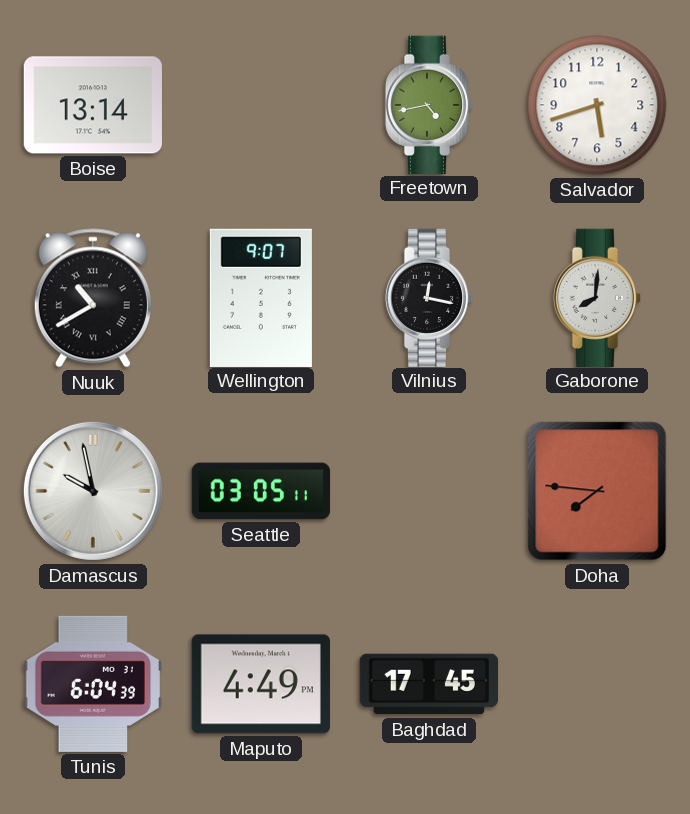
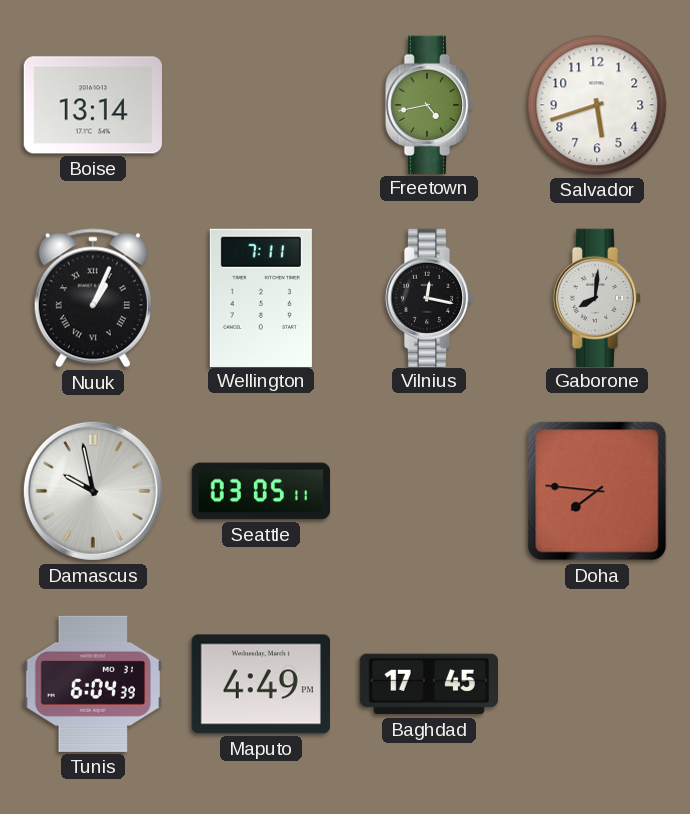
Nuuk: 10:40 -> 1:04
Wellington: 9:07 -> 7:11
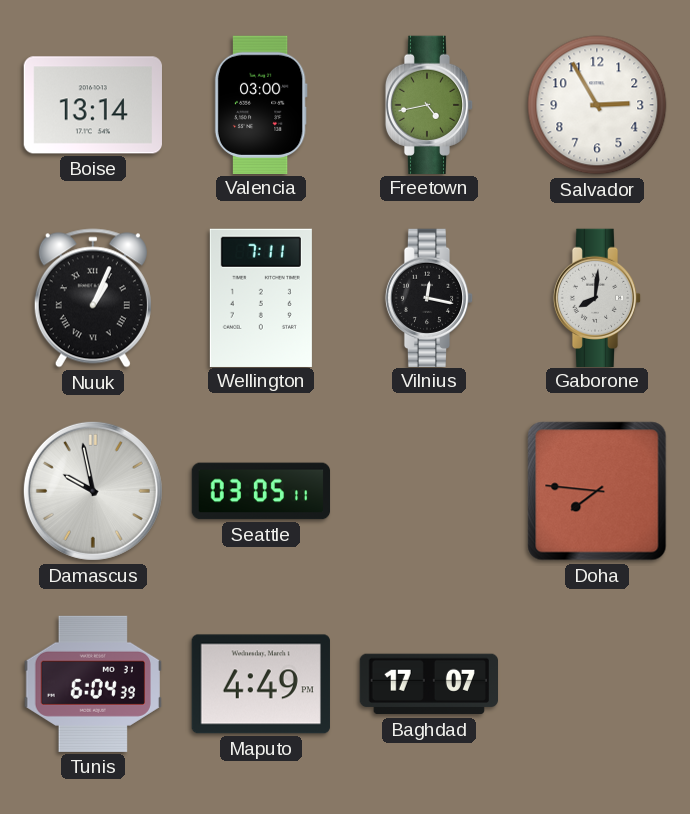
Valencia: none -> 03:00
Salvador: 5:42 -> 2:55
Baghdad: 17:45 -> 17:07
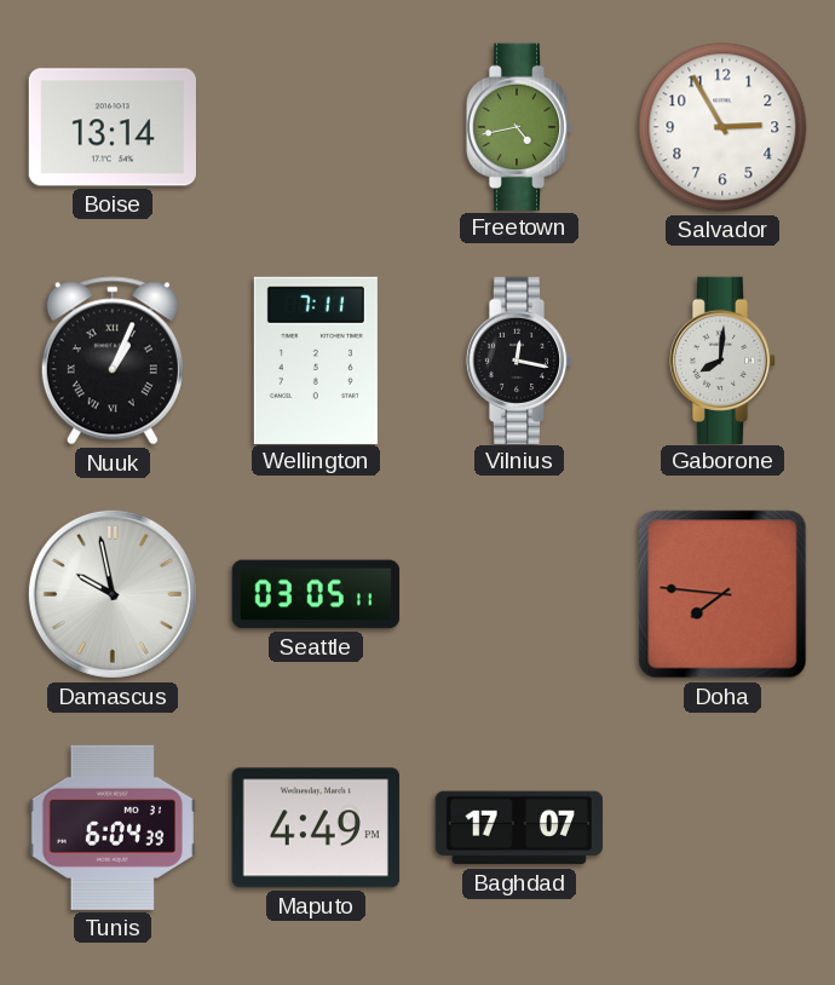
Valencia: 03:00 -> none
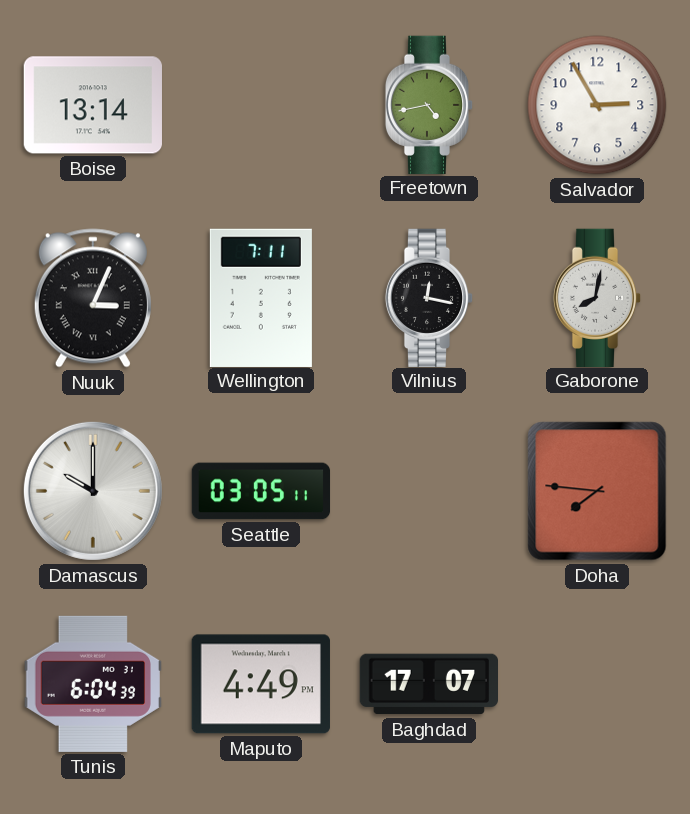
Nuuk: 1:04 -> 3:04
Gaborone: 8:01 -> 8:02
Damascus: 9:58 -> 10:00
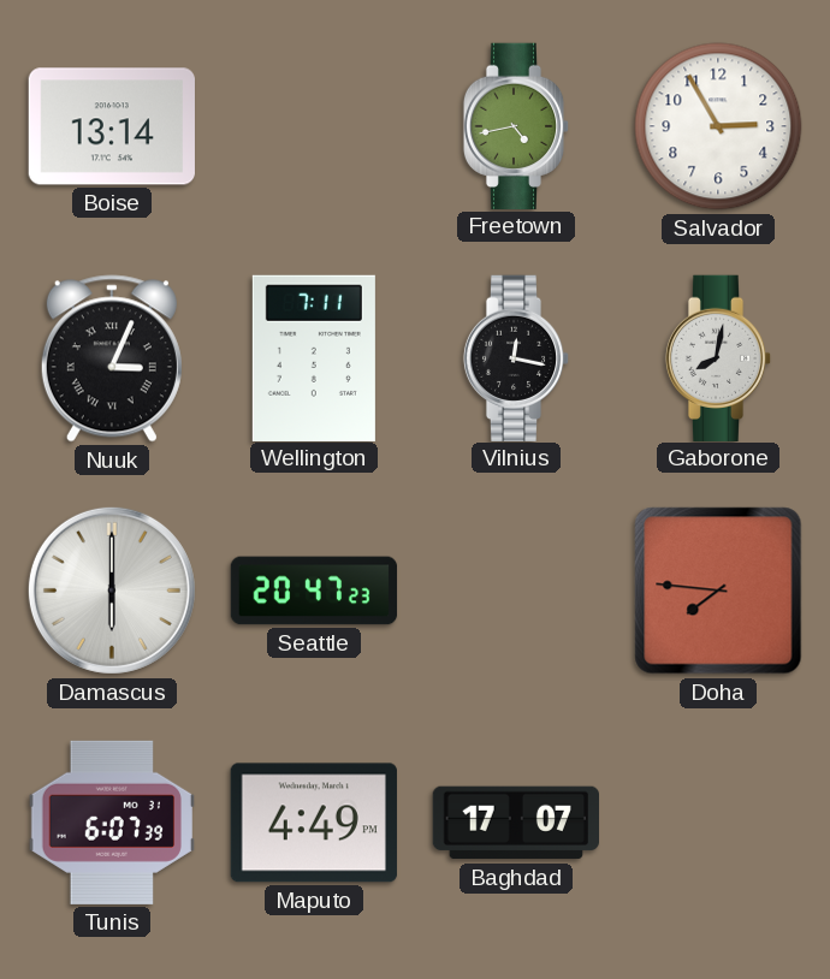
Damascus: 10:00 -> 6:00
Seattle: 03:05 -> 20:47
Tunis: 6:04 -> 6:07
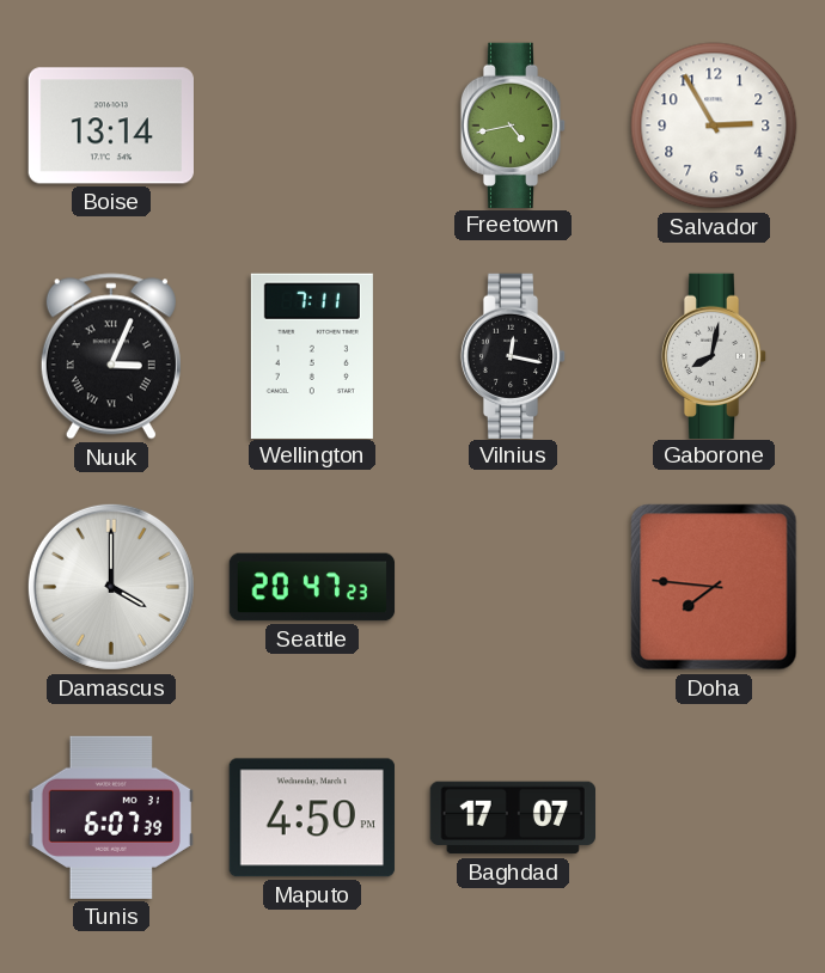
Damascus: 6:00 -> 4:00
Maputo: 4:49 -> 4:50
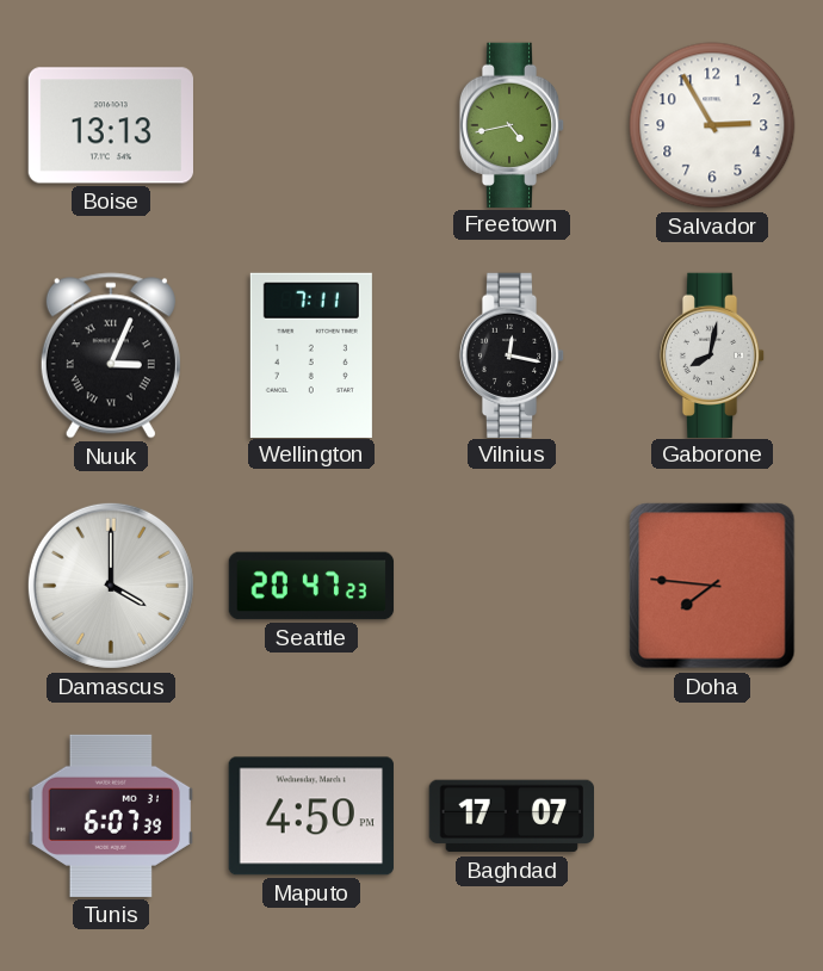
Boise: 13:14 -> 13:13
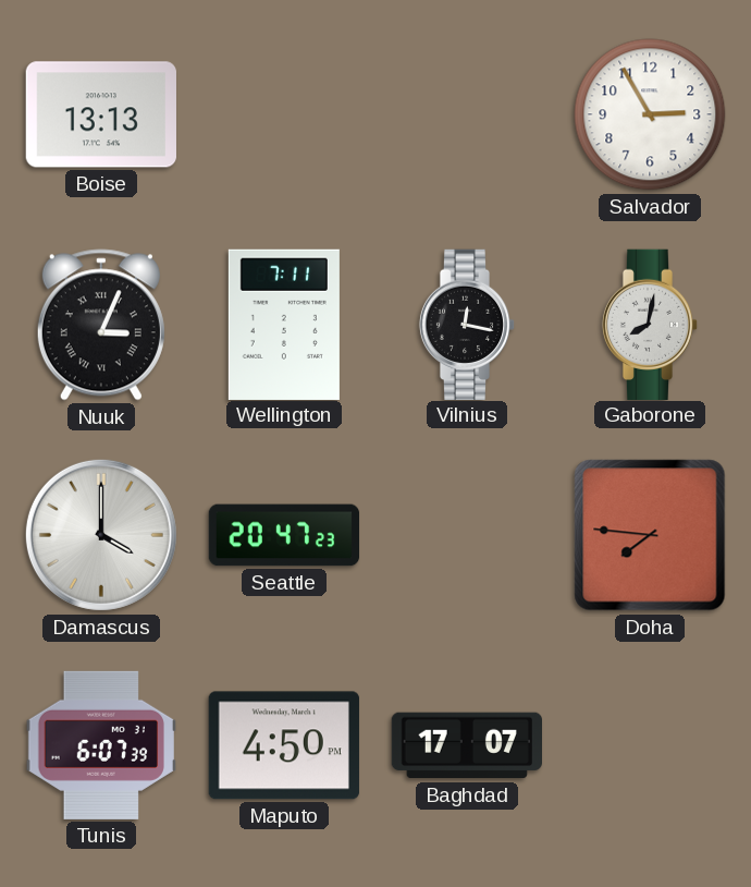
Freetown: 4:43 -> none
